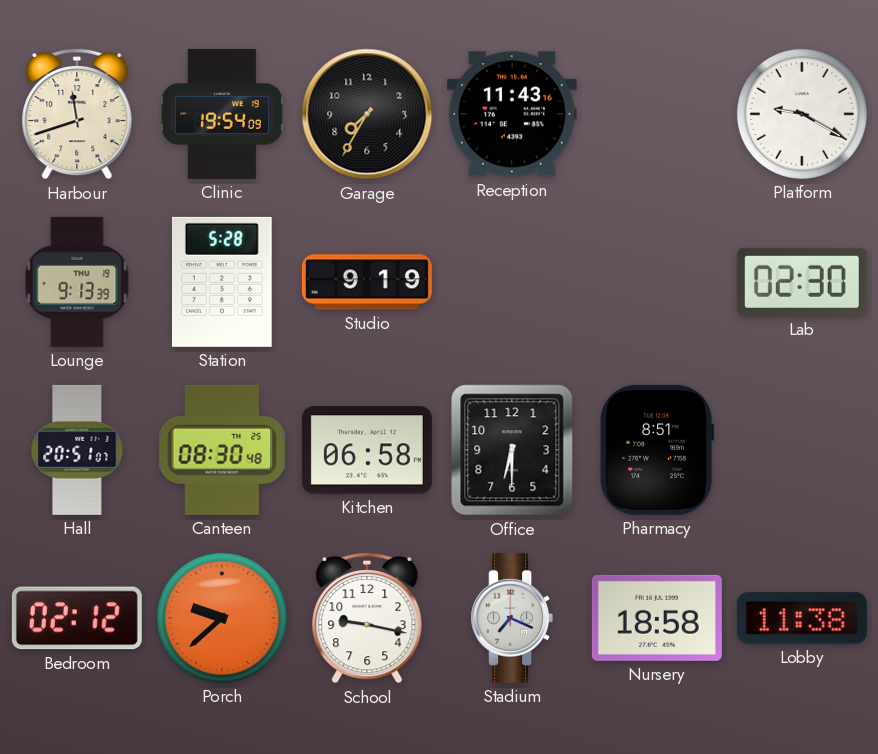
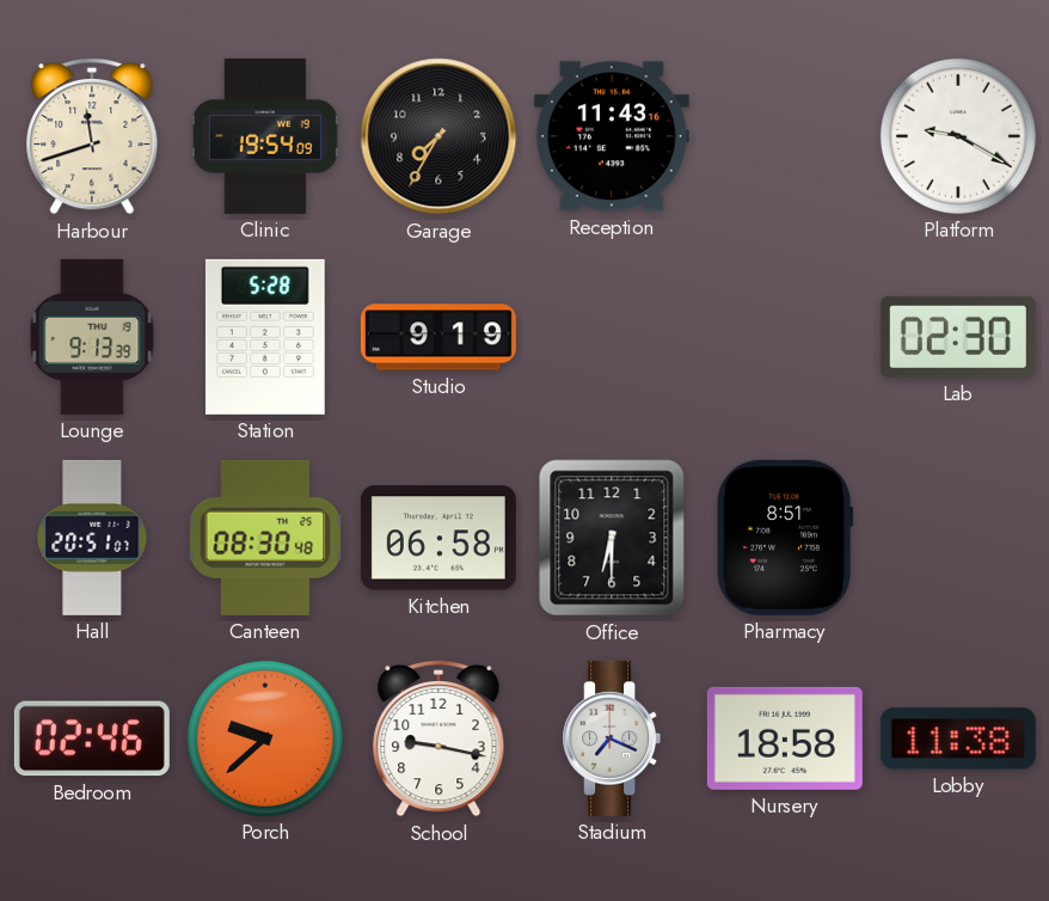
Bedroom: 02:12 -> 02:46
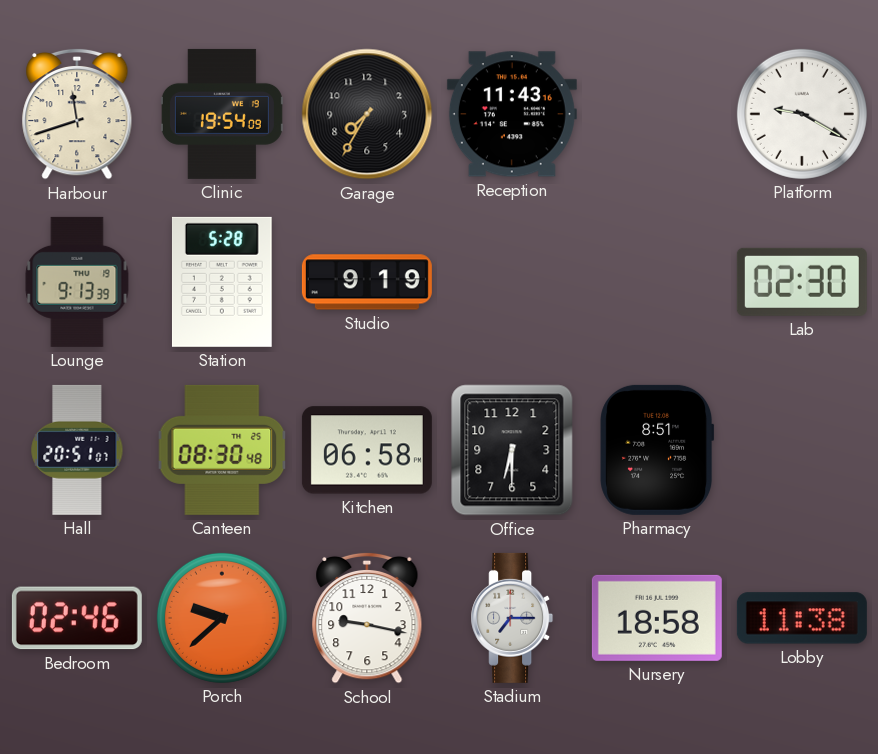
Stadium: 7:19 -> 7:15
